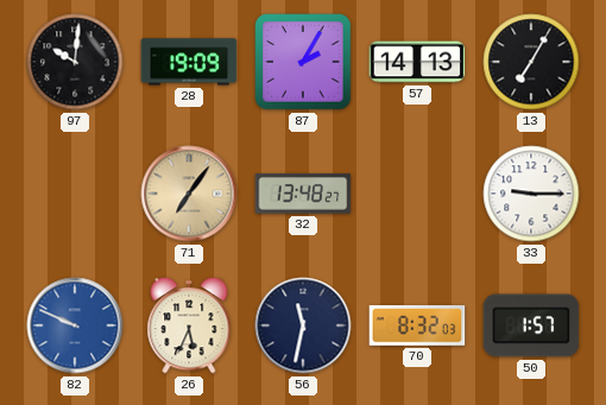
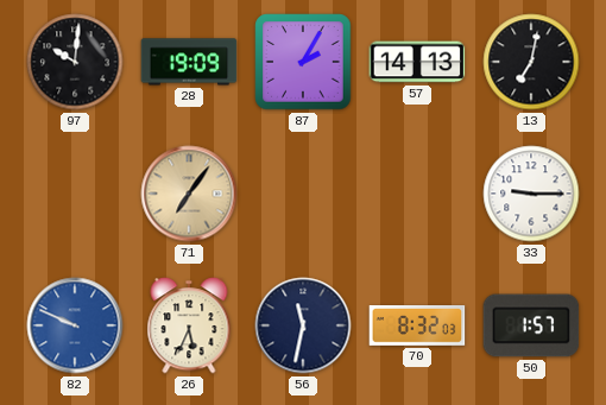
13: 7:05 -> 7:02
32: 13:48 -> none
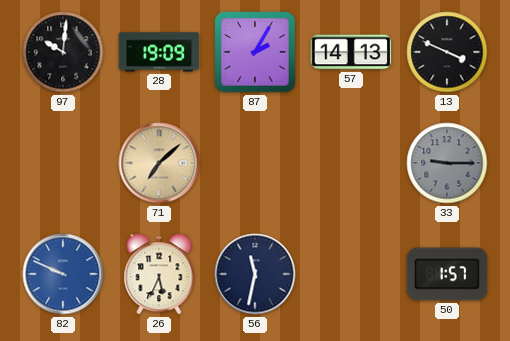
13: 7:02 -> 3:49
71: 7:06 -> 7:08
33 dial: white -> grey
70: 8:32 -> none
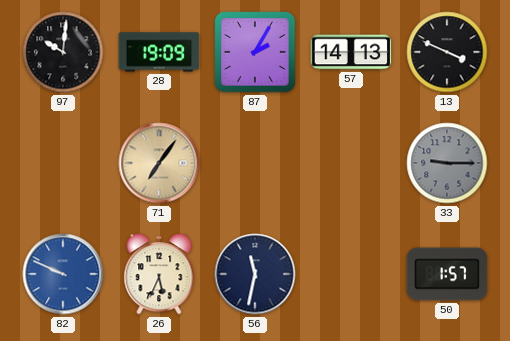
71: 7:08 -> 7:06
